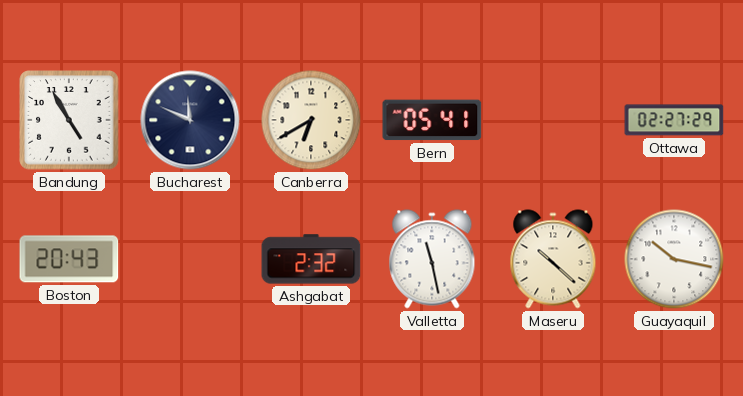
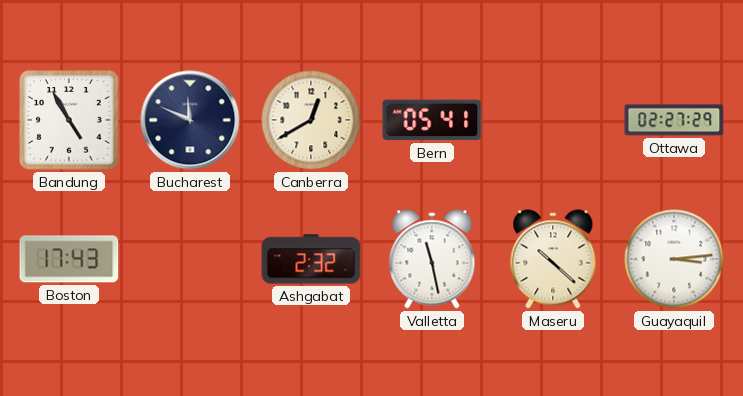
Canberra: 6:40 -> 12:40
Boston: 20:43 -> 17:43
Guayaquil: 10:17 -> 3:14
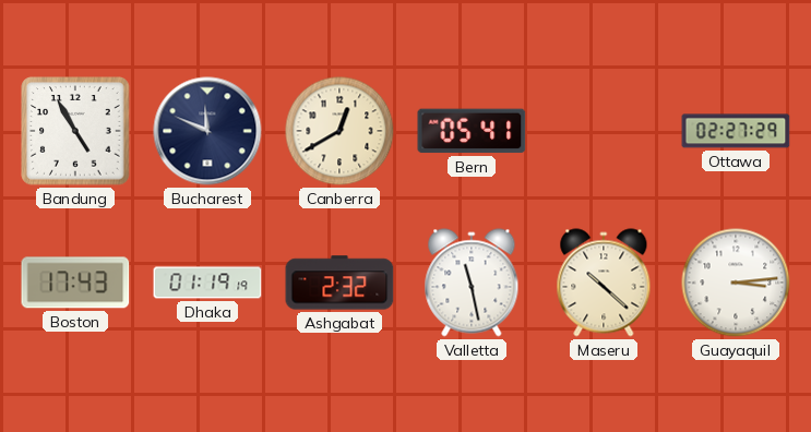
Dhaka: none -> 01:19
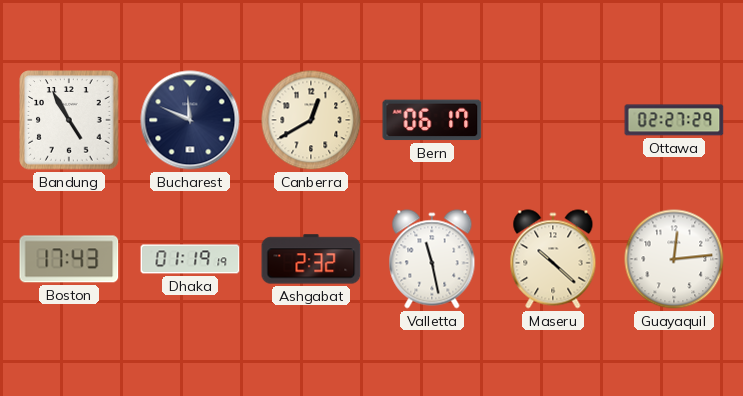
Bern: 05:41 -> 06:17
Guayaquil: 3:14 -> 12:14
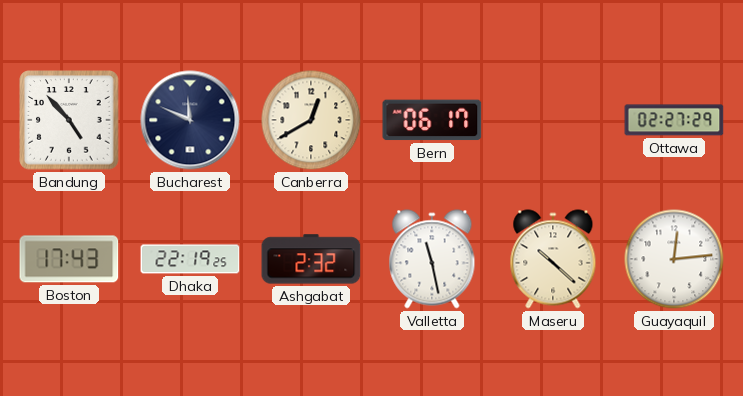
Bandung: 4:55 -> 4:53
Dhaka: 01:19 -> 22:19
